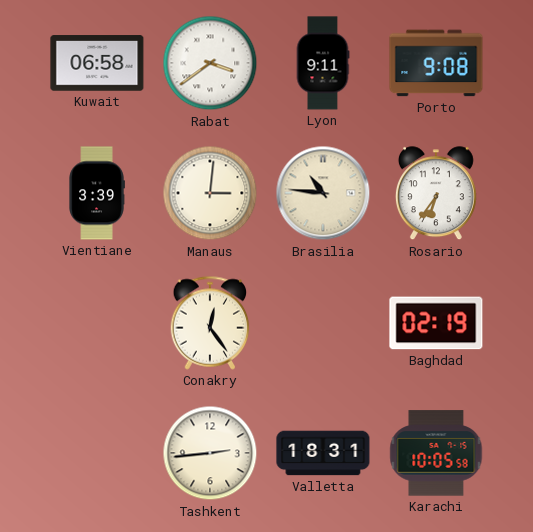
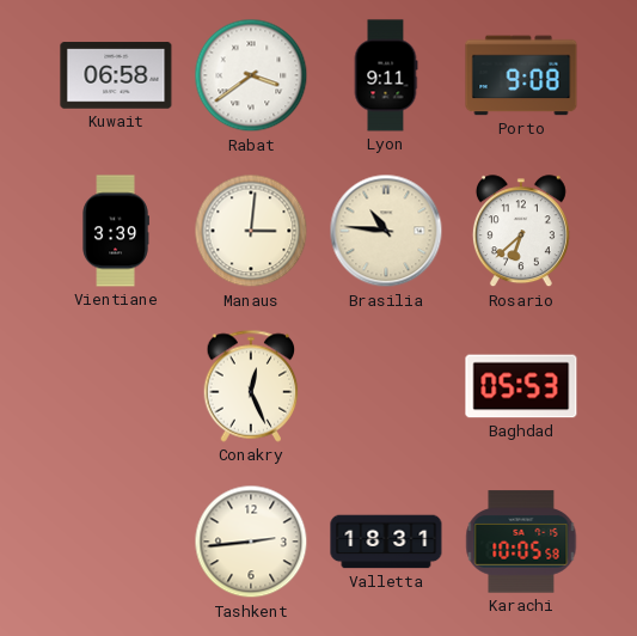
Rosario: 6:36 -> 6:38
Conakry: 12:24 -> 12:26
Baghdad: 02:19 -> 05:53
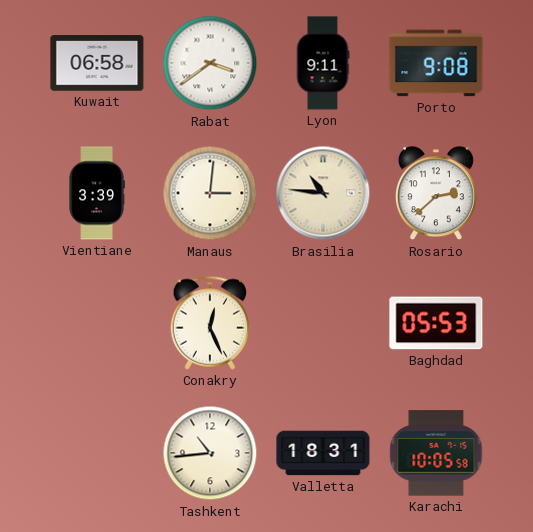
Rosario: 6:38 -> 2:38
Tashkent: 2:44 -> 10:44
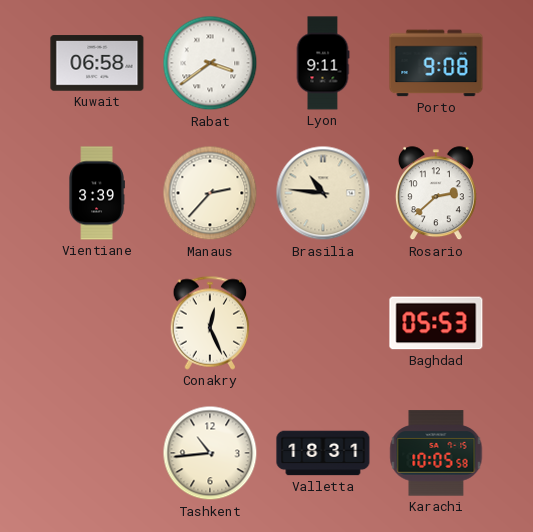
Manaus: 3:01 -> 2:37
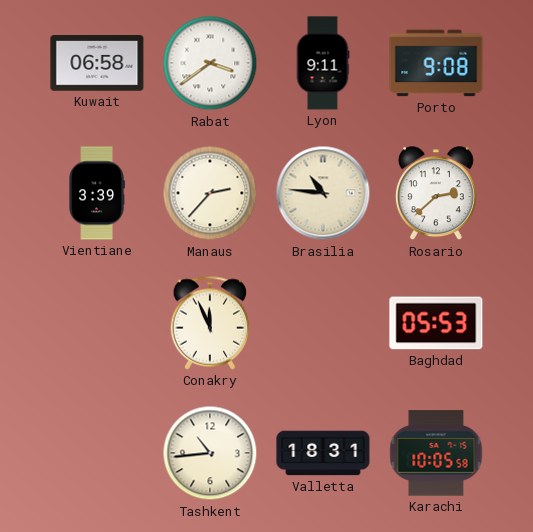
Conakry: 12:26 -> 11:56
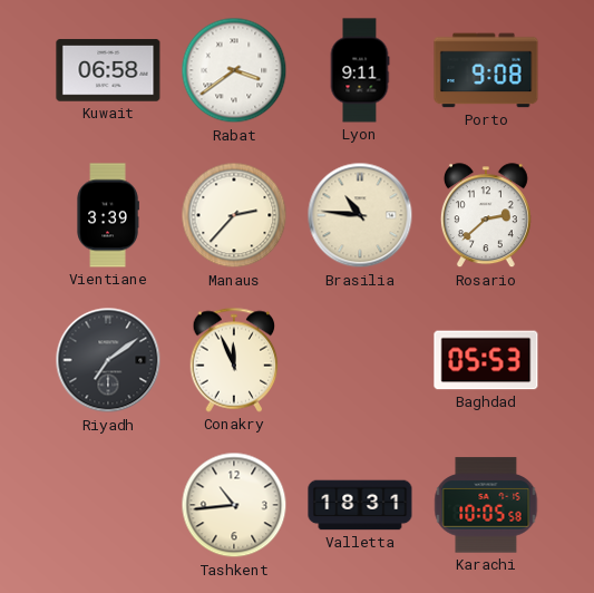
Riyadh: none -> 7:09
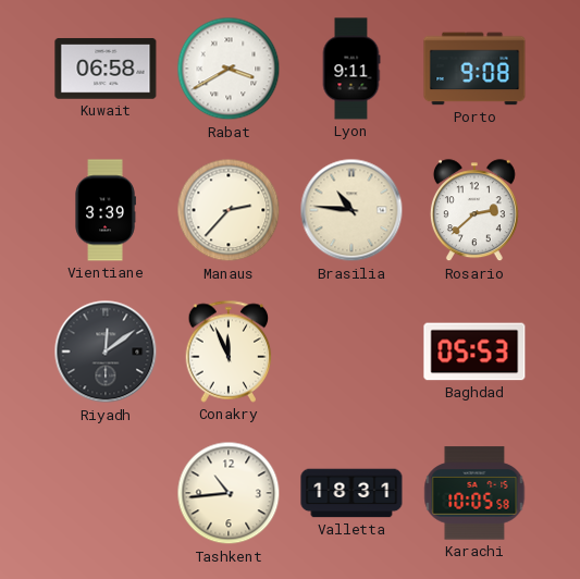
Rabat: 3:39 -> 3:40
Riyadh: 7:09 -> 12:09
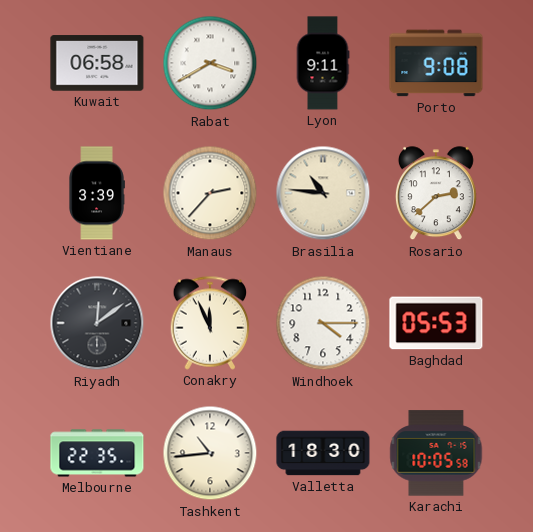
Windhoek: none -> 4:15
Melbourne: none -> 22:35
Valletta: 18:31 -> 18:30
